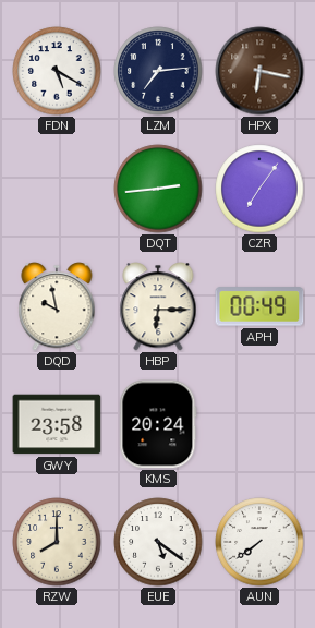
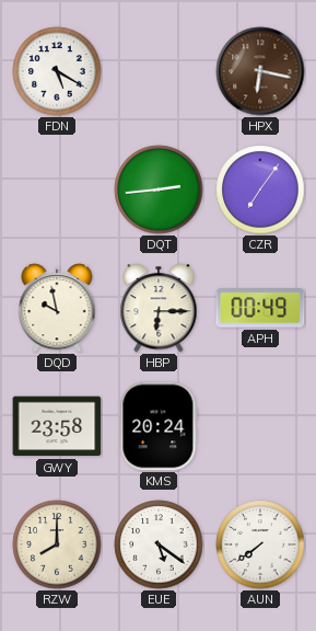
LZM: 7:14 -> none
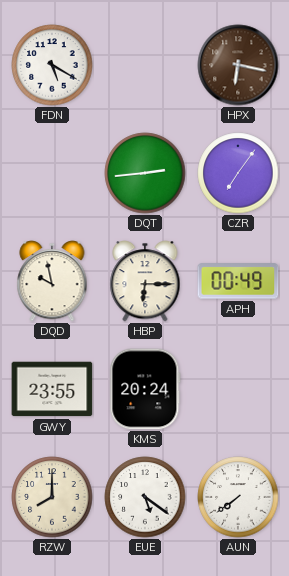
GWY: 23:58 -> 23:55
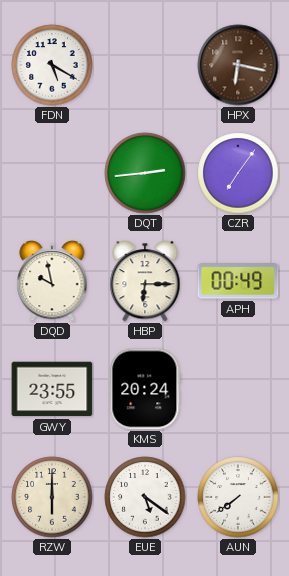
RZW: 8:00 -> 6:00
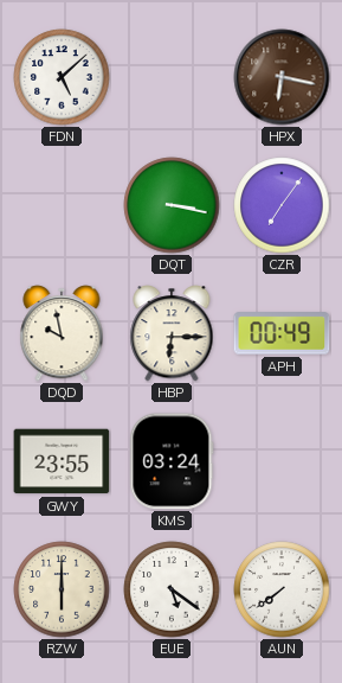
FDN: 5:20 -> 5:08
DQT: 2:44 -> 3:17
KMS: 20:24 -> 03:24
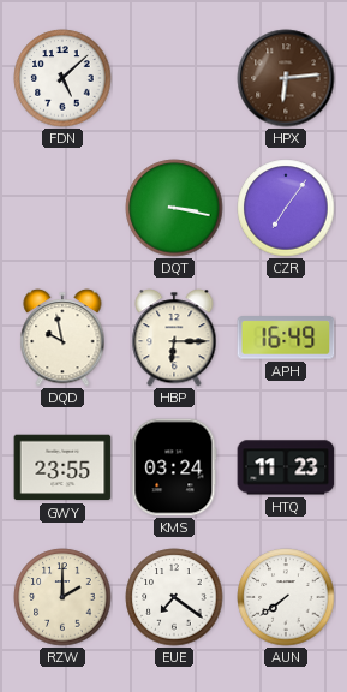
HPX: 6:17 -> 6:14
APH: 00:49 -> 16:49
HTQ: none -> 11:23
RZW: 6:00 -> 2:00
EUE: 5:21 -> 7:21
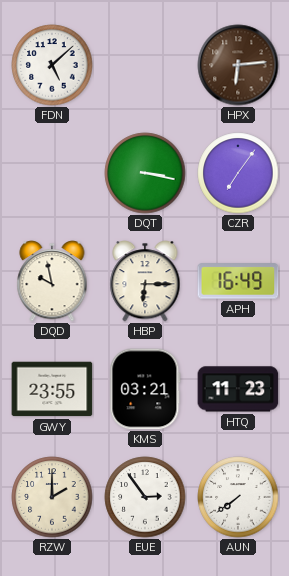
KMS: 03:24 -> 03:21
EUE: 7:21 -> 2:54
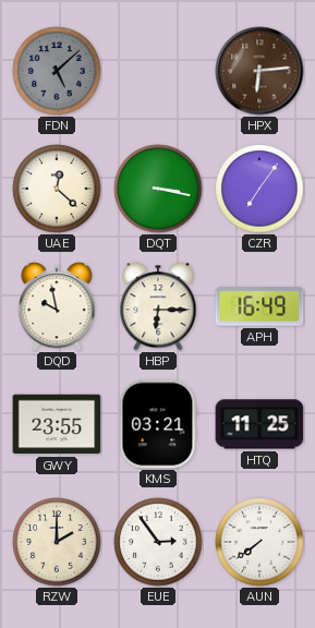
FDN dial: white -> grey
UAE: none -> 12:22
HTQ: 11:23 -> 11:25
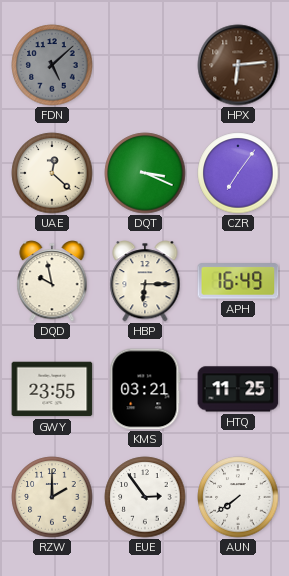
DQT: 3:17 -> 3:19
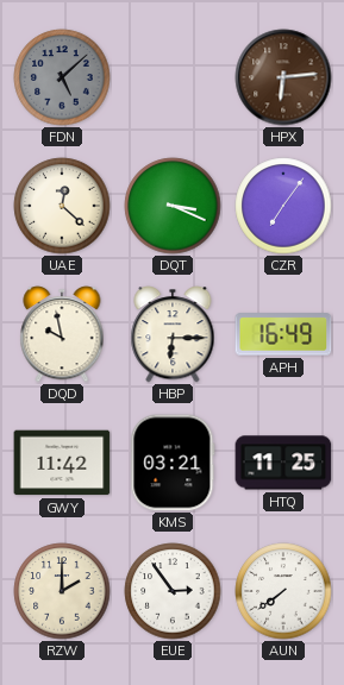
GWY: 23:55 -> 11:42
